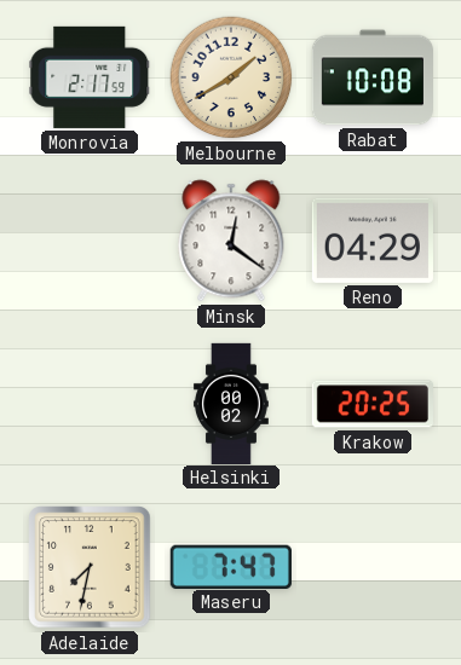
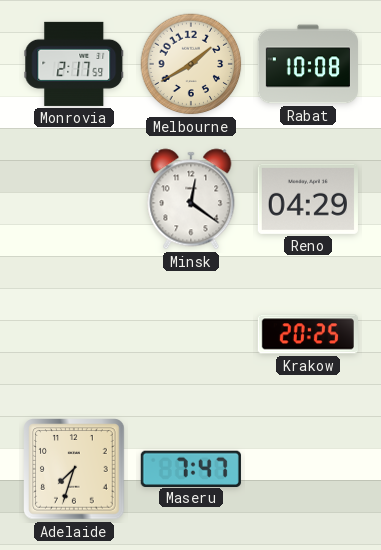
Helsinki: 00:02 -> none
Adelaide: 7:32 -> 7:33
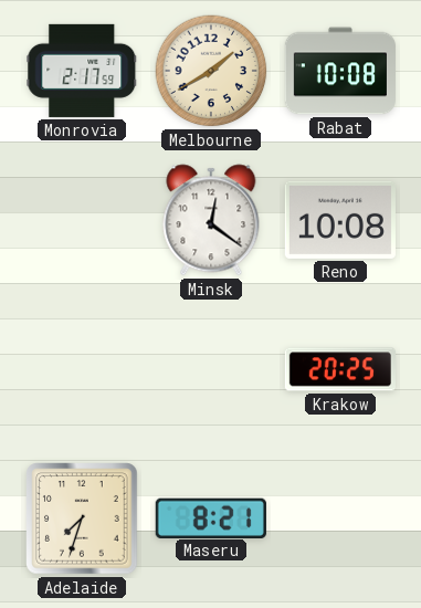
Reno: 04:29 -> 10:08
Maseru: 7:47 -> 8:21
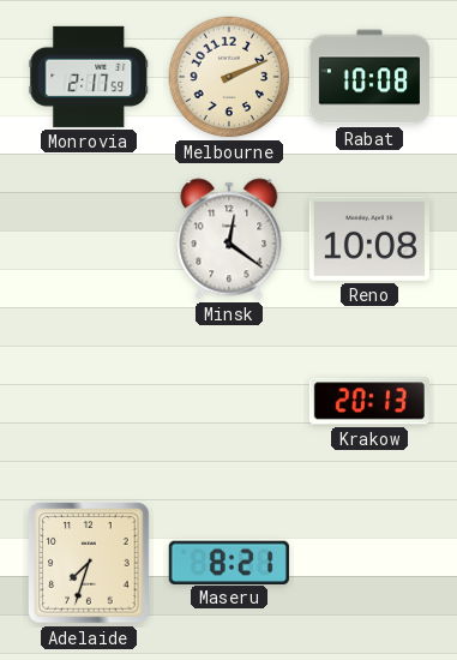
Melbourne: 1:40 -> 2:11
Krakow: 20:25 -> 20:13
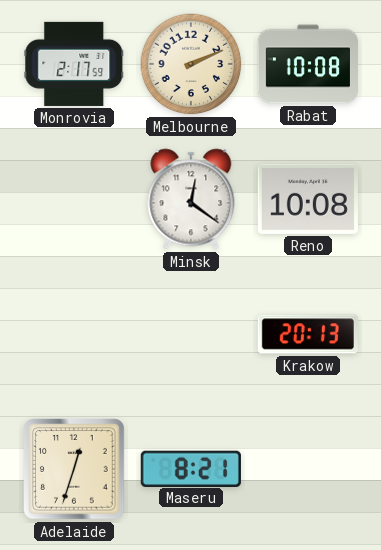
Adelaide: 7:33 -> 12:33
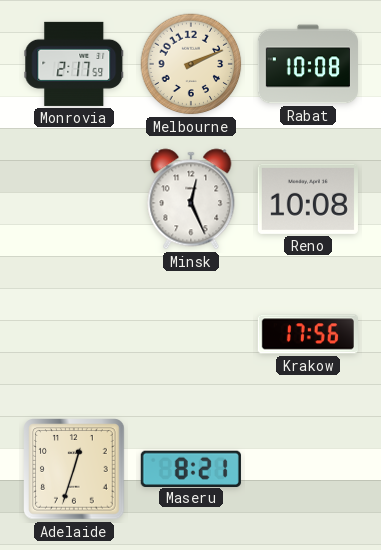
Minsk: 12:21 -> 12:26
Krakow: 20:13 -> 17:56
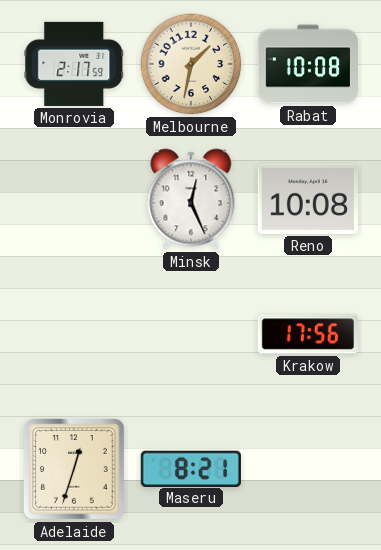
Melbourne: 2:11 -> 1:32
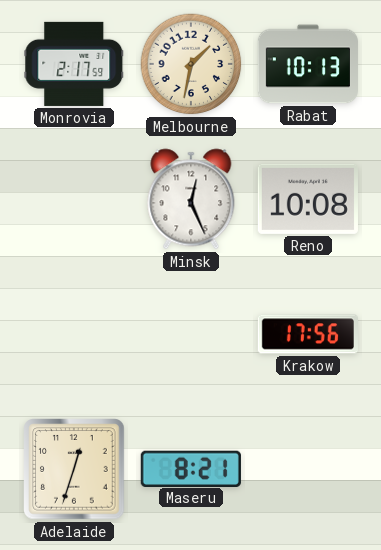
Rabat: 10:08 -> 10:13
